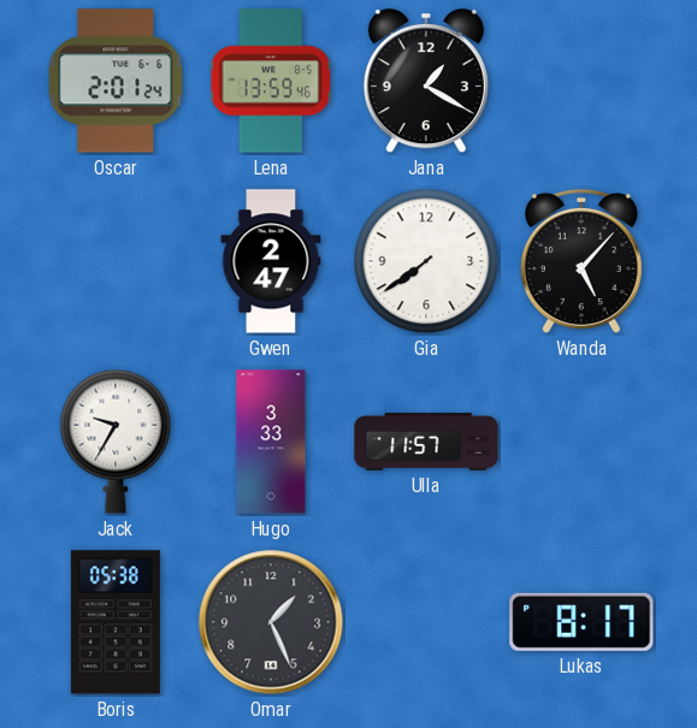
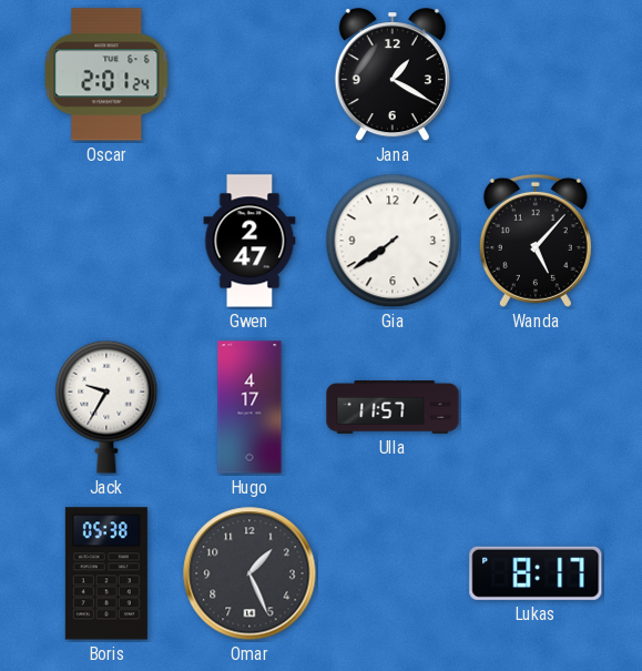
Lena: 13:59 -> none
Hugo: 3:33 -> 4:17
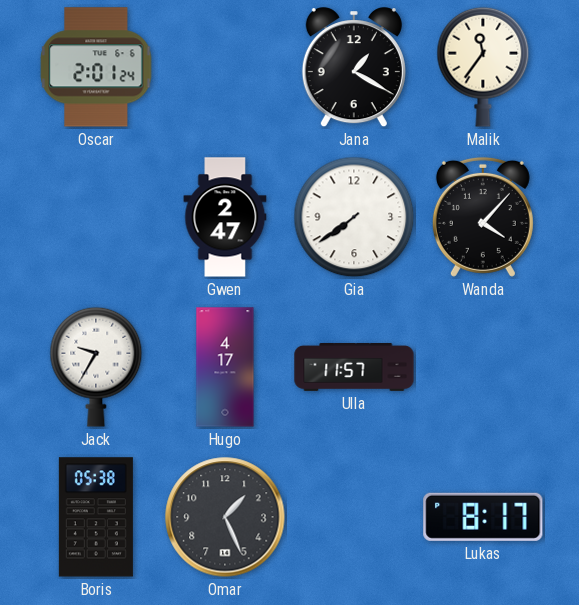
Malik: none -> 11:36
Wanda: 5:07 -> 4:07
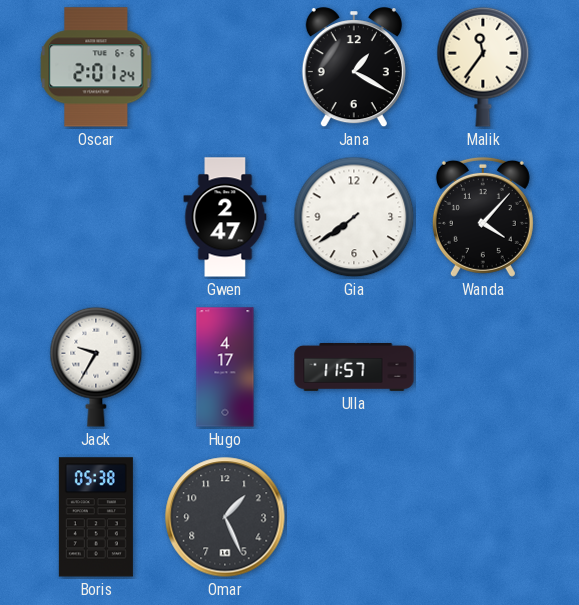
Lukas: 8:17 -> none
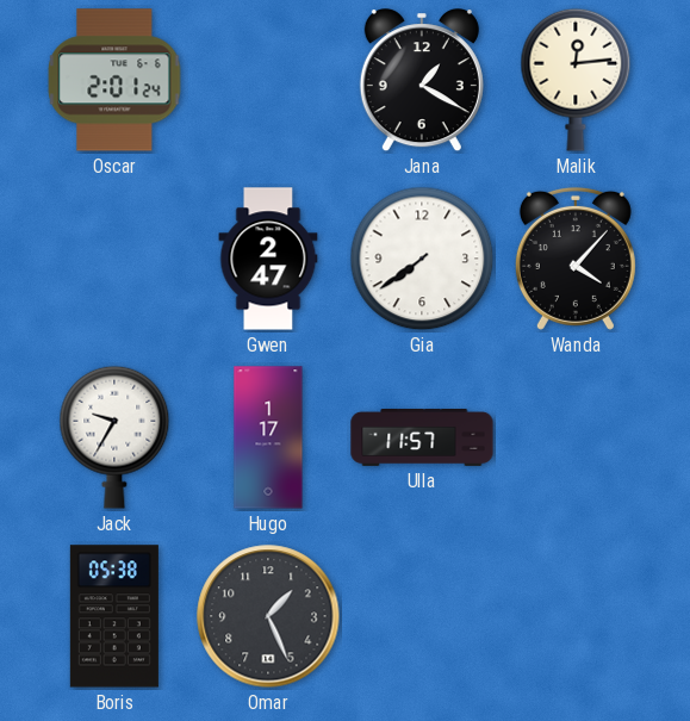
Malik: 11:36 -> 12:14
Hugo: 4:17 -> 1:17
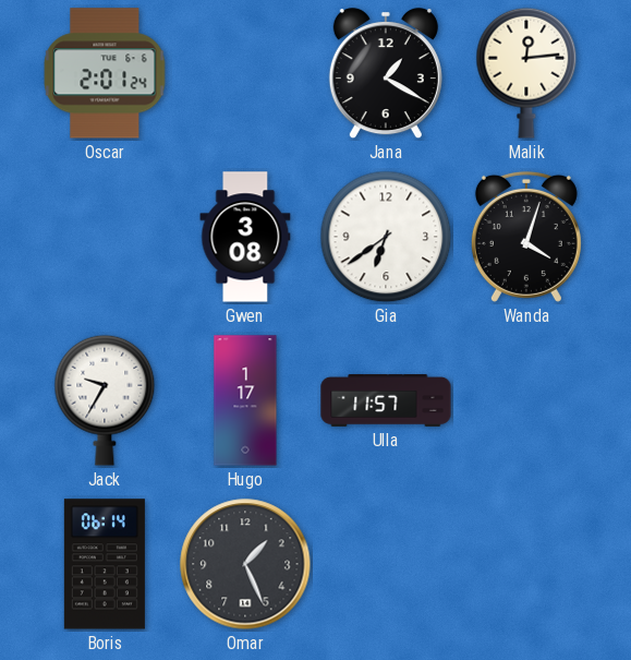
Gwen: 2:47 -> 3:08
Gia: 7:39 -> 6:39
Wanda: 4:07 -> 4:03
Boris: 05:38 -> 06:14
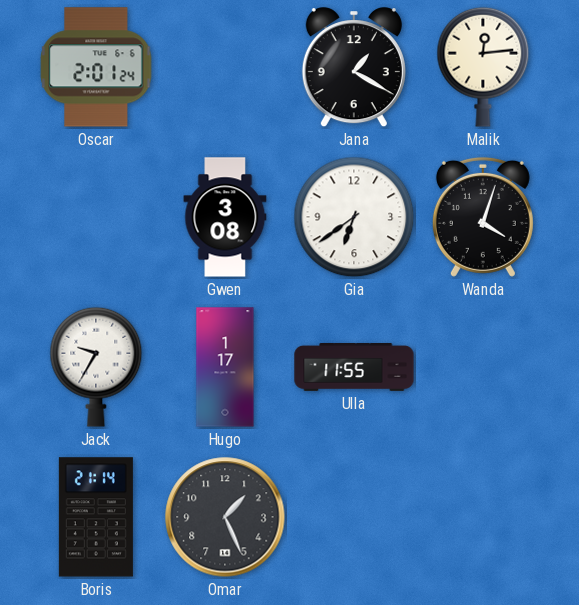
Ulla: 11:57 -> 11:55
Boris: 06:14 -> 21:14
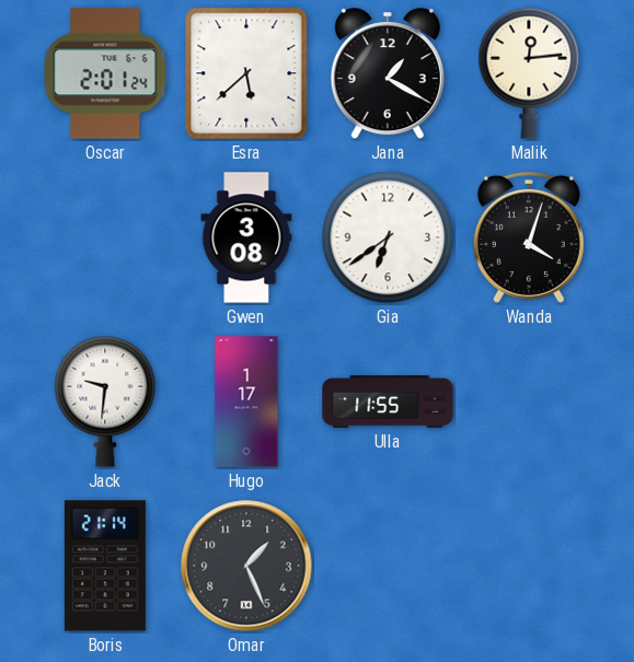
Esra: none -> 5:38
Jack: 9:35 -> 9:31
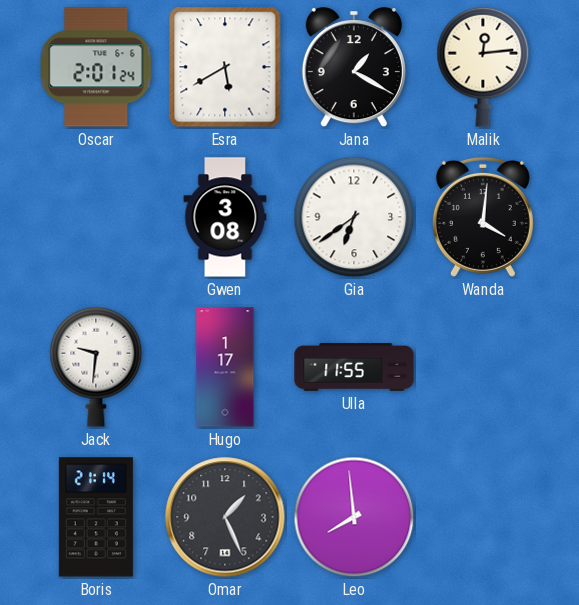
Esra: 5:38 -> 5:40
Wanda: 4:03 -> 4:01
Leo: none -> 7:59
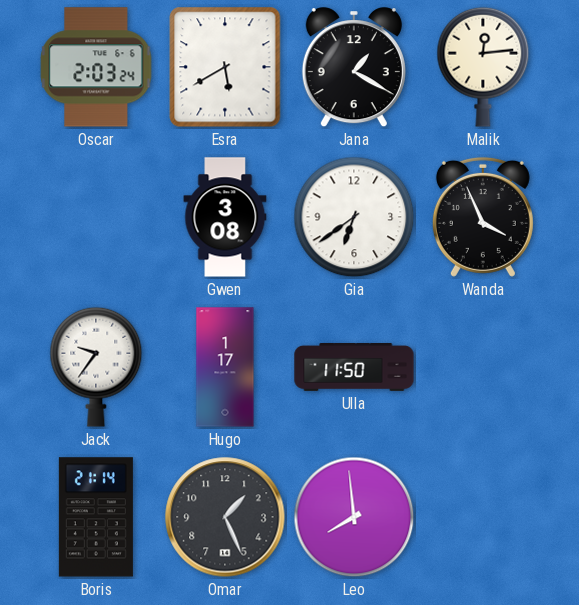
Oscar: 2:01 -> 2:03
Wanda: 4:01 -> 3:56
Jack: 9:31 -> 9:36
Ulla: 11:55 -> 11:50
